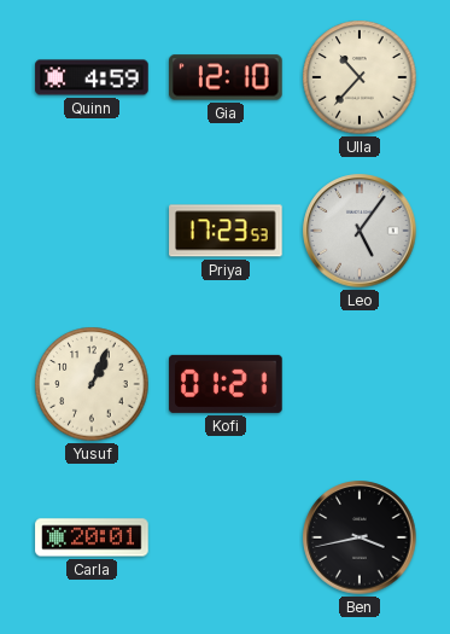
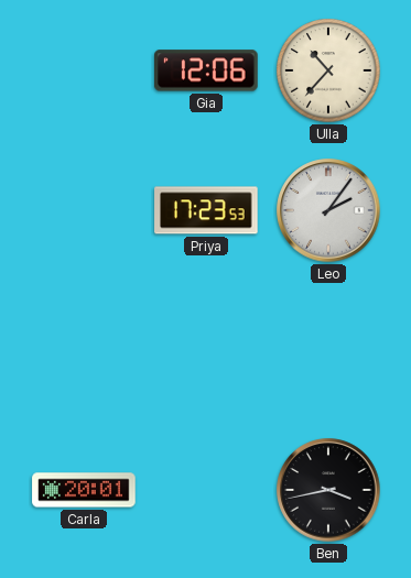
Quinn: 4:59 -> none
Gia: 12:10 -> 12:06
Leo: 5:06 -> 2:06
Yusuf: 1:04 -> none
Kofi: 01:21 -> none
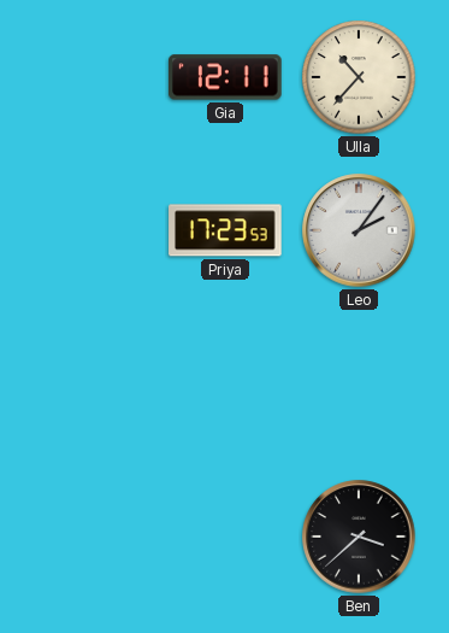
Gia: 12:06 -> 12:11
Carla: 20:01 -> none
Ben: 3:43 -> 3:38
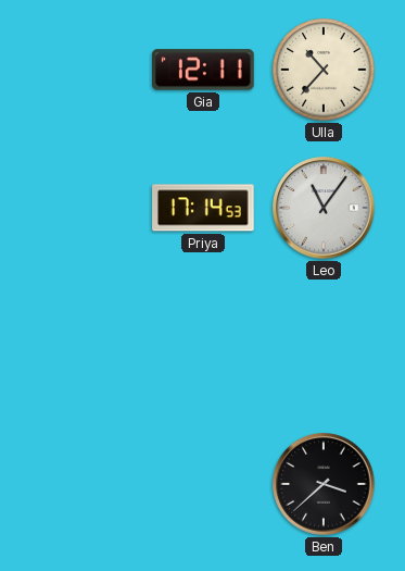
Priya: 17:23 -> 17:14
Leo: 2:06 -> 11:06
